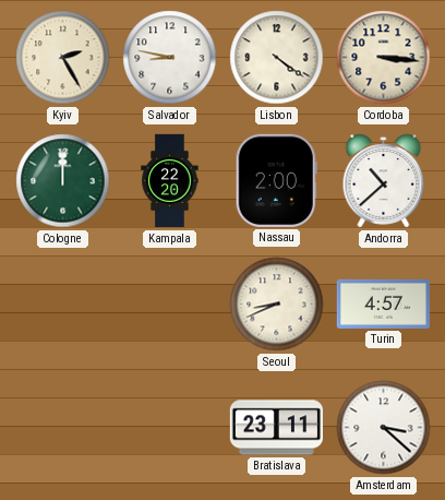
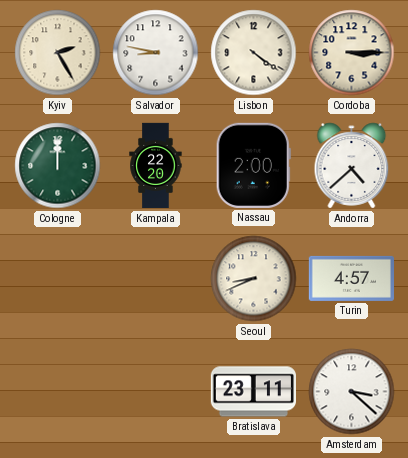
Cordoba: 3:16 -> 3:15
Andorra: 10:38 -> 4:38
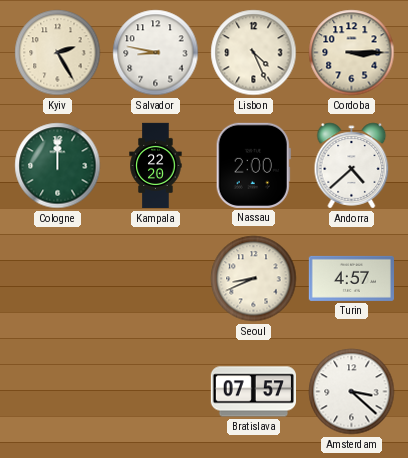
Lisbon: 4:21 -> 4:26
Bratislava: 23:11 -> 07:57
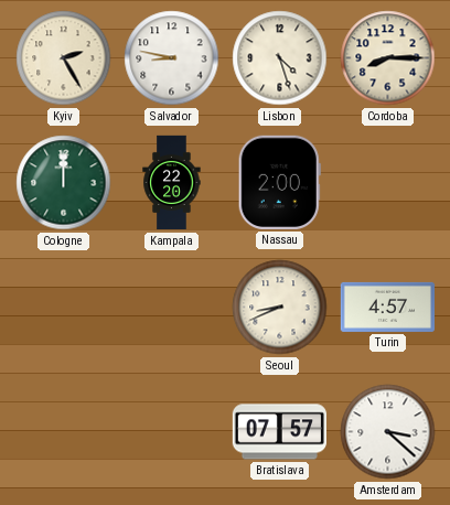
Lisbon: 4:26 -> 4:27
Cordoba: 3:15 -> 8:15
Andorra: 4:38 -> none
